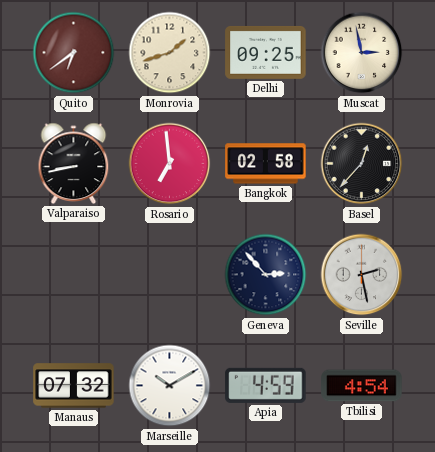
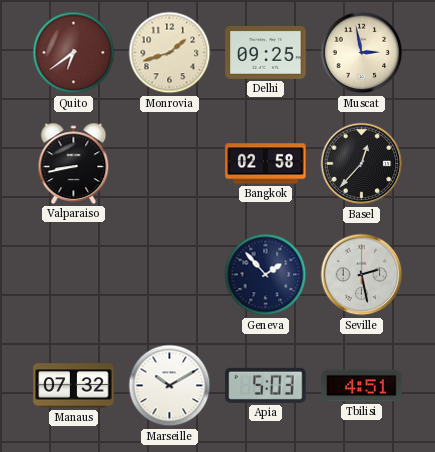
Rosario: 6:59 -> none
Geneva: 2:53 -> 1:53
Apia: 4:59 -> 5:03
Tbilisi: 4:54 -> 4:51
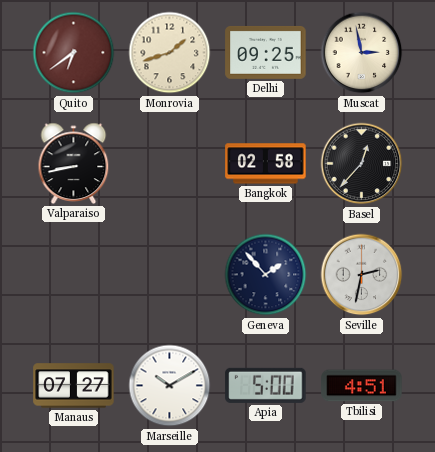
Seville: 2:28 -> 2:32
Manaus: 07:32 -> 07:27
Apia: 5:03 -> 5:00
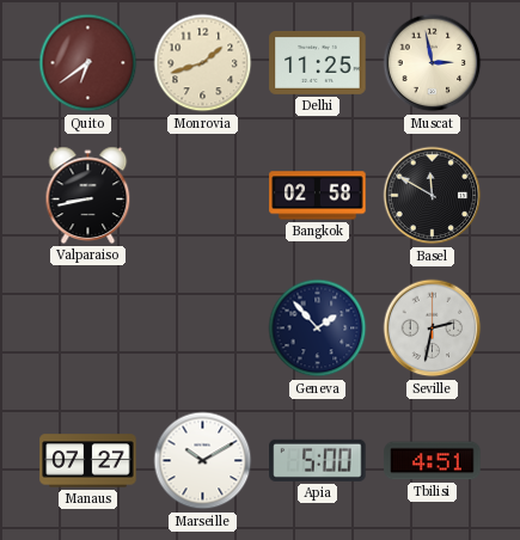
Delhi: 09:25 -> 11:25
Basel: 12:37 -> 11:50
